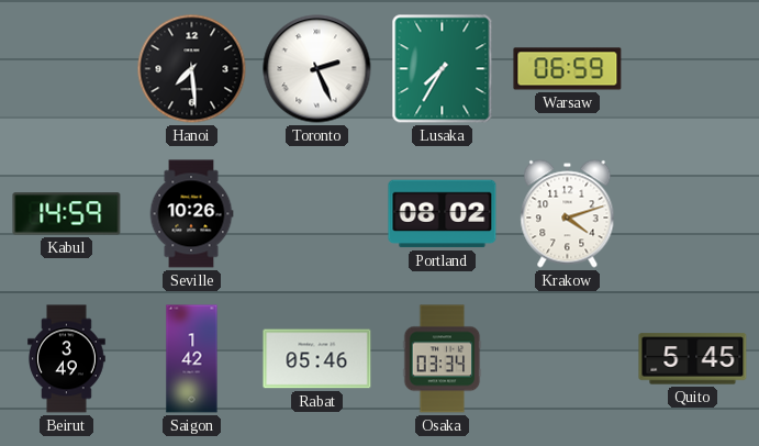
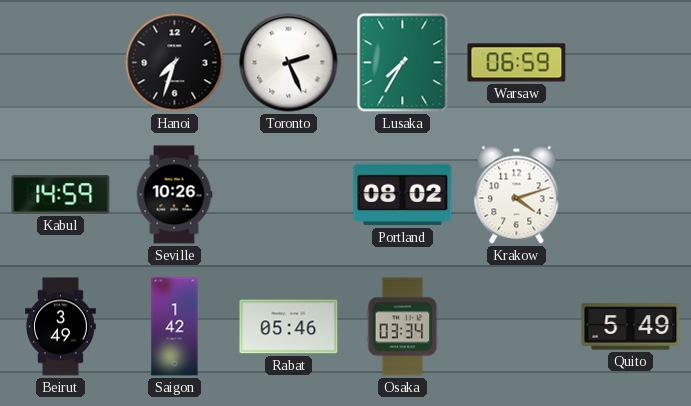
Hanoi: 7:29 -> 7:33
Quito: 5:45 -> 5:49
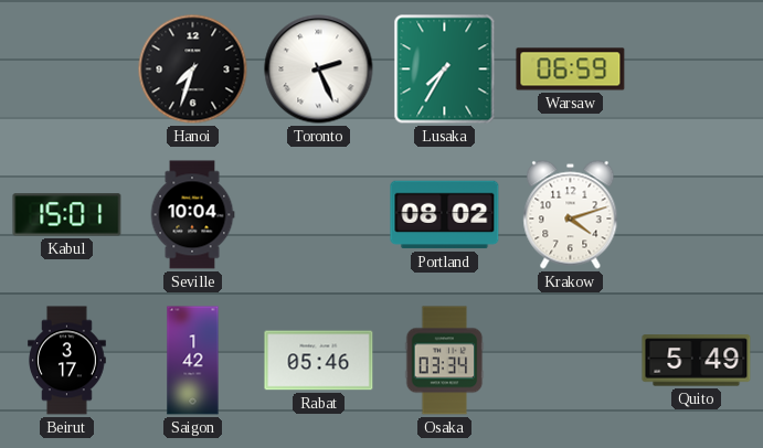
Kabul: 14:59 -> 15:01
Seville: 10:26 -> 10:04
Beirut: 3:49 -> 3:17
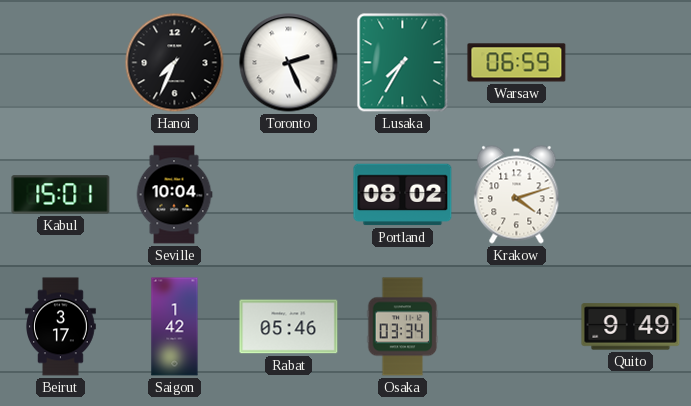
Hanoi: 7:33 -> 7:34
Quito: 5:49 -> 9:49
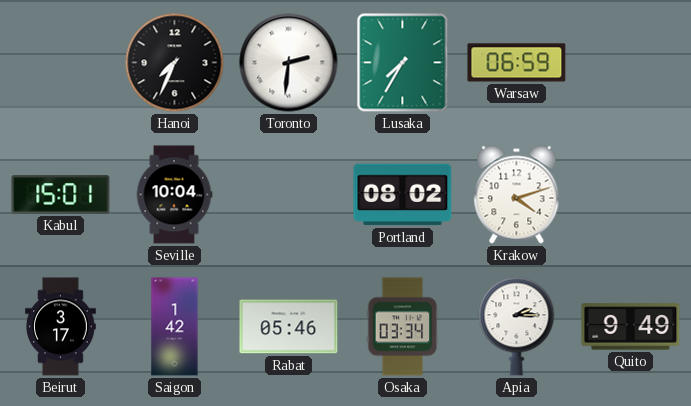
Toronto: 2:26 -> 2:31
Apia: none -> 2:15
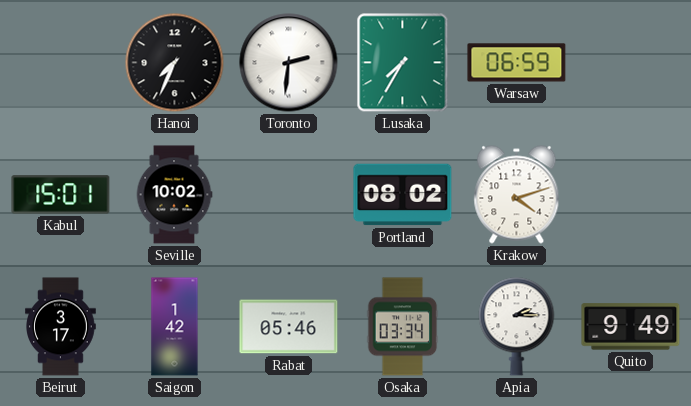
Seville: 10:04 -> 10:02
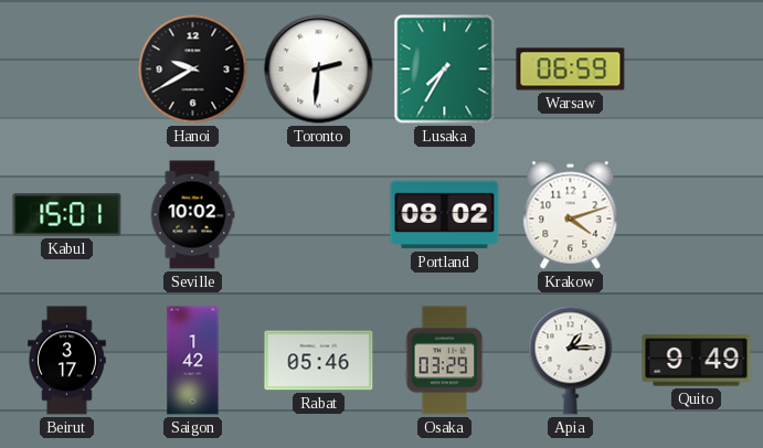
Hanoi: 7:34 -> 9:40
Osaka: 03:34 -> 03:29
Apia: 2:15 -> 1:15
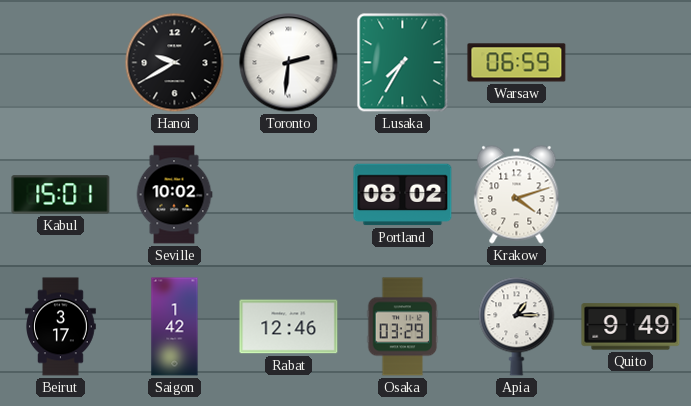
Rabat: 05:46 -> 12:46
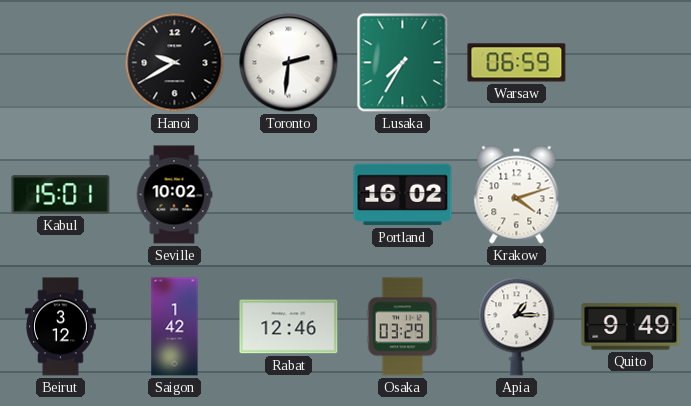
Portland: 08:02 -> 16:02
Beirut: 3:17 -> 3:12
